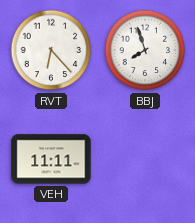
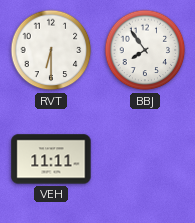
RVT: 6:23 -> 6:30
BBJ: 7:57 -> 7:54
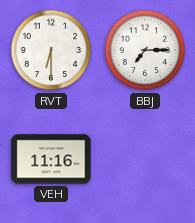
BBJ: 7:54 -> 7:15
VEH: 11:11 -> 11:16
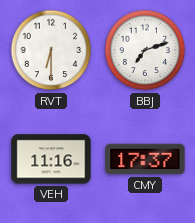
BBJ: 7:15 -> 7:12
CMY: none -> 17:37
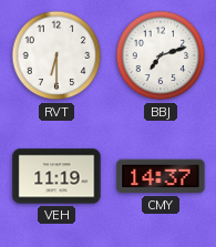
VEH: 11:16 -> 11:19
CMY: 17:37 -> 14:37
